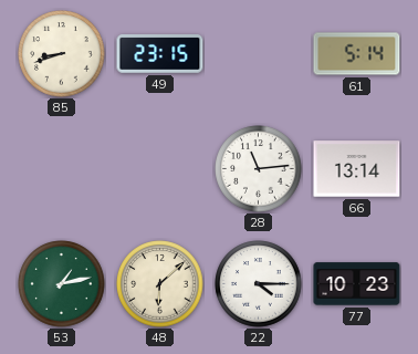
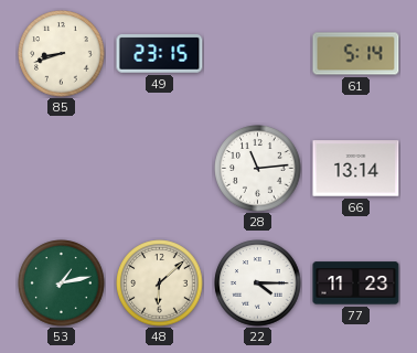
77: 10:23 -> 11:23
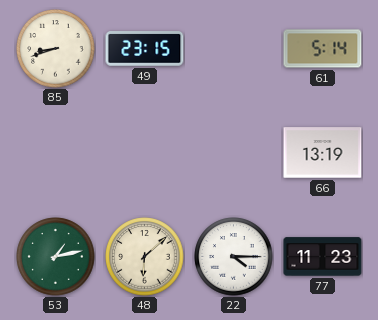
28: 11:14 -> none
66: 13:14 -> 13:19
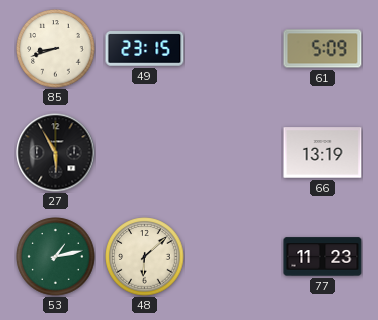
61: 5:14 -> 5:09
27: none -> 5:55
22: 4:15 -> none
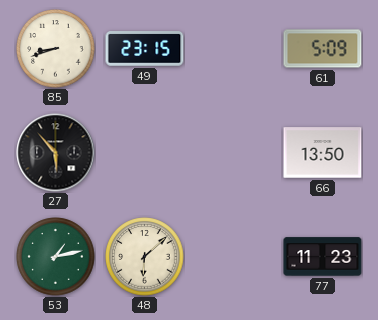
27: 5:55 -> 5:53
66: 13:19 -> 13:50
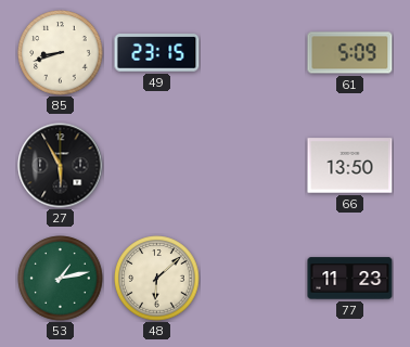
27: 5:53 -> 5:55
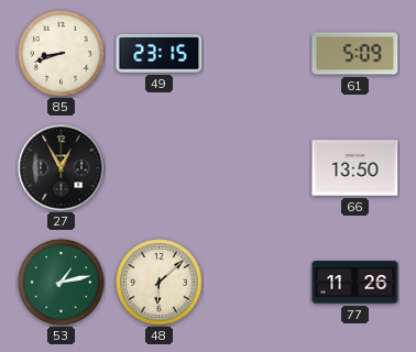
27: 5:55 -> 12:55
77: 11:23 -> 11:26
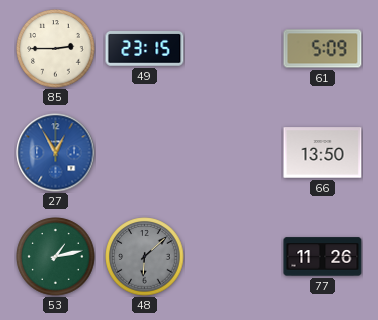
85: 8:42 -> 2:45
27 dial: black -> blue
48 dial: cream -> grey
